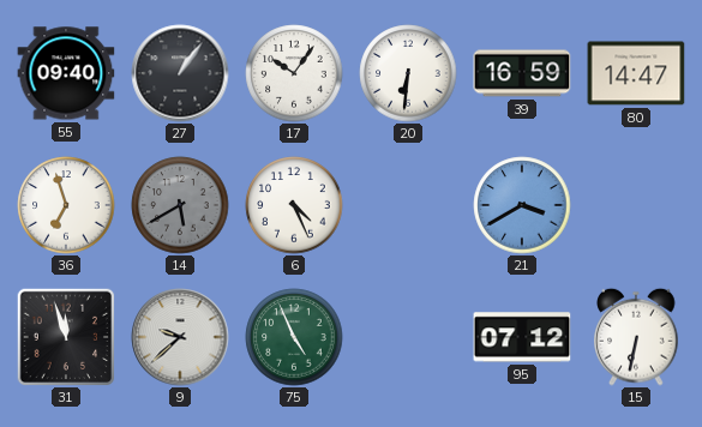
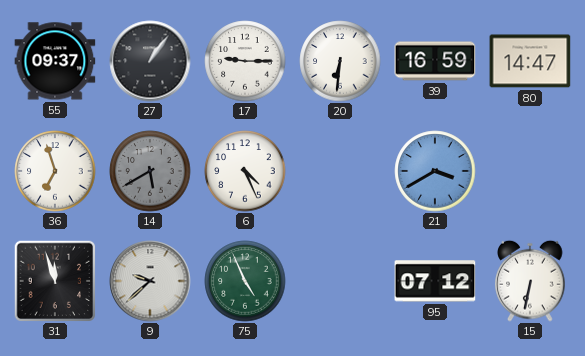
55: 09:40 -> 09:37
17: 10:06 -> 9:15
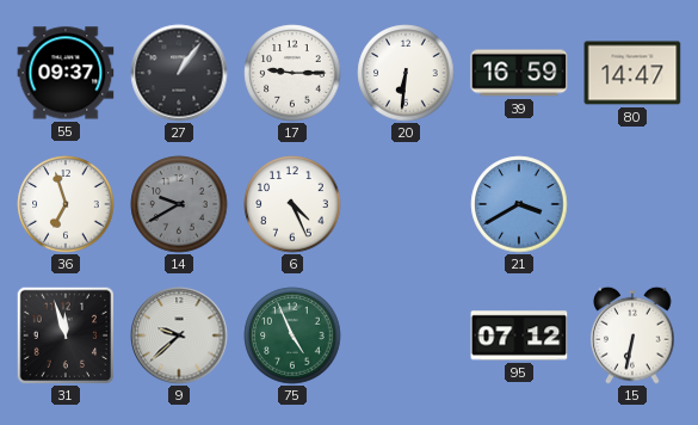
14: 5:40 -> 9:40
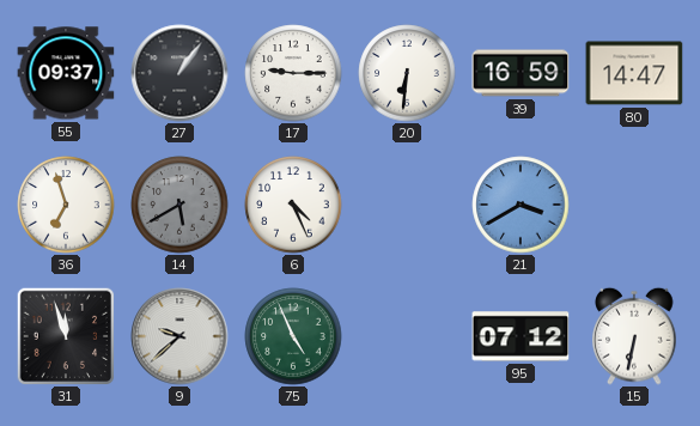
14: 9:40 -> 5:40
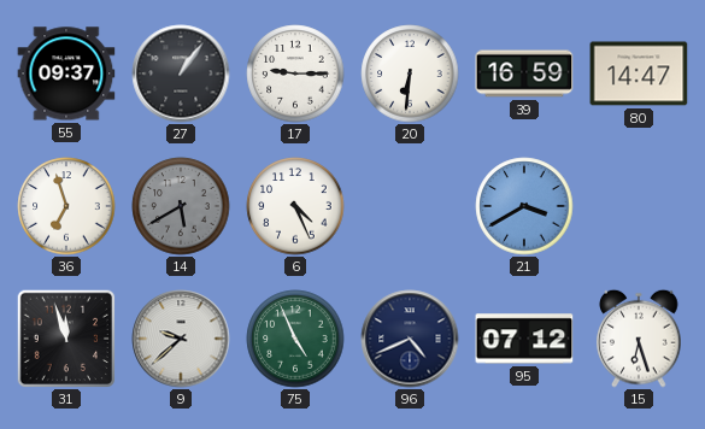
96: none -> 4:41
15: 6:32 -> 6:27
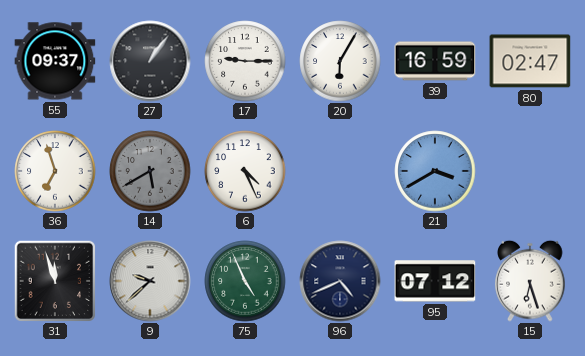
20: 6:31 -> 6:05
80: 14:47 -> 02:47
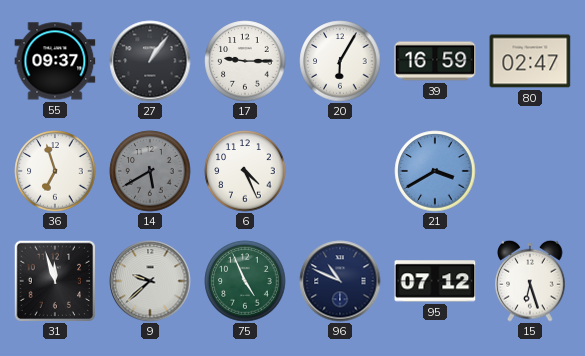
96: 4:41 -> 10:49
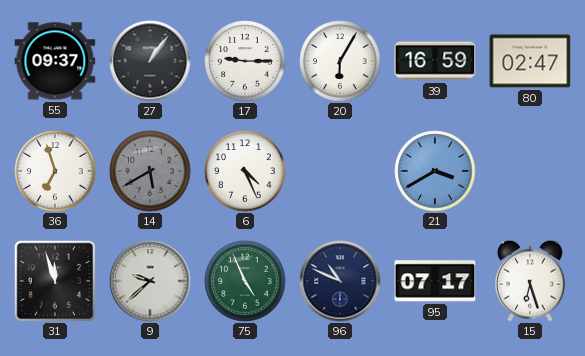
95: 07:12 -> 07:17
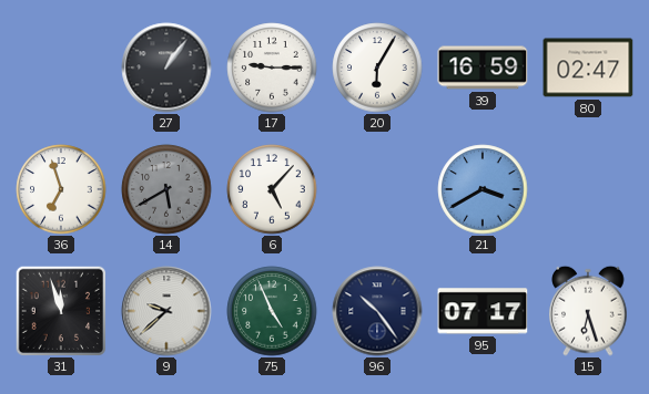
55: 09:37 -> none
6: 4:26 -> 5:07
96: 10:49 -> 10:24
